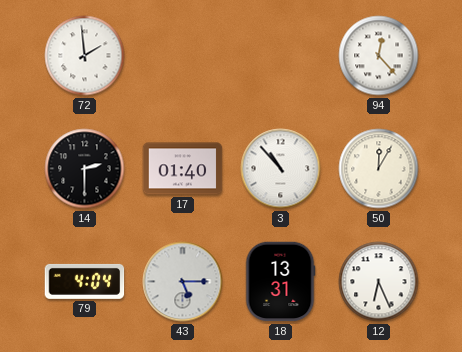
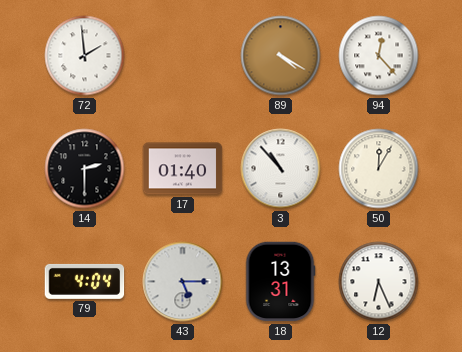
89: none -> 4:20
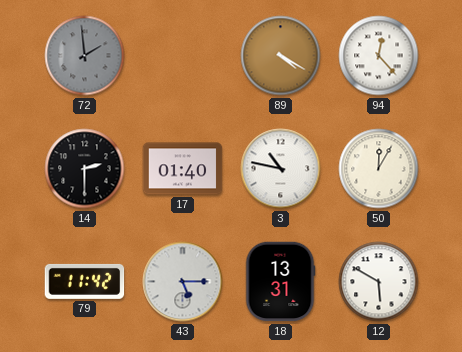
72 dial: white -> grey
3: 10:53 -> 10:47
79: 4:04 -> 11:42
12: 6:26 -> 5:50
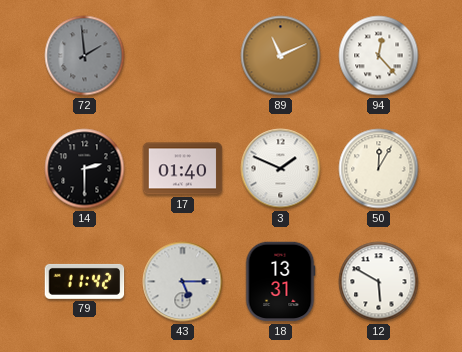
89: 4:20 -> 11:11
3: 10:47 -> 1:49
